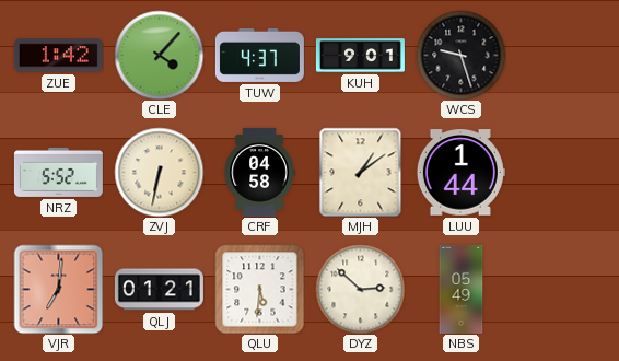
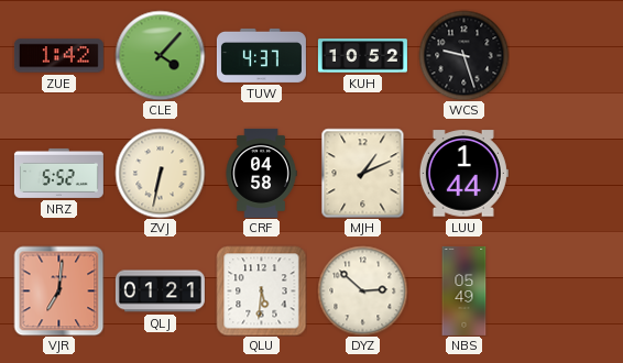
KUH: 9:01 -> 10:52
MJH: 1:09 -> 1:11
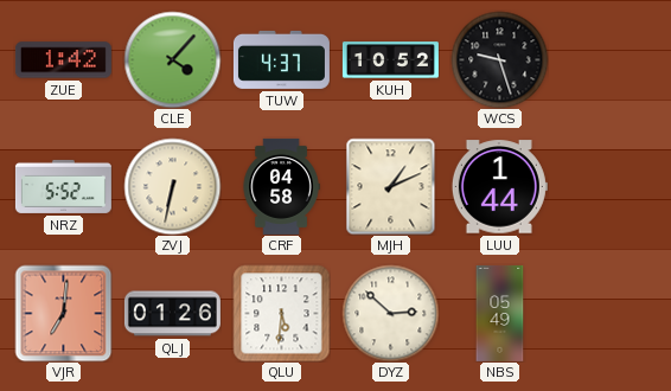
QLJ: 01:21 -> 01:26
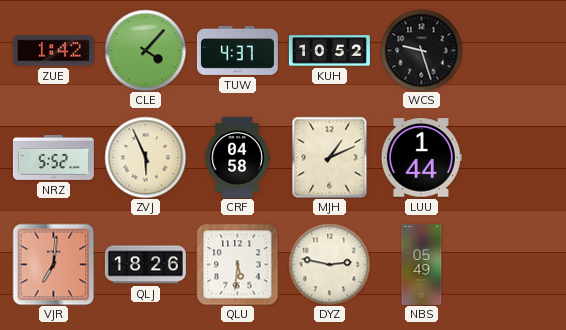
ZVJ: 6:32 -> 5:56
QLJ: 01:26 -> 18:26
DYZ: 2:52 -> 2:47
